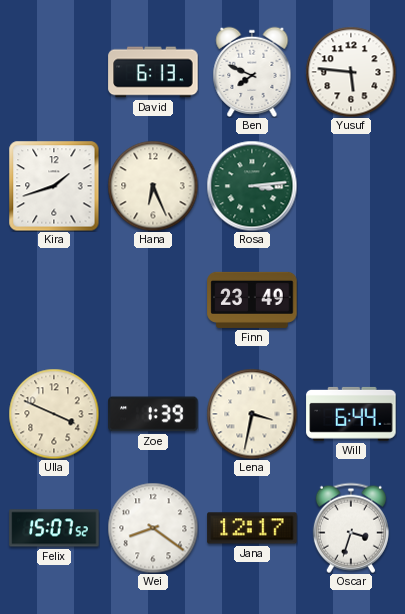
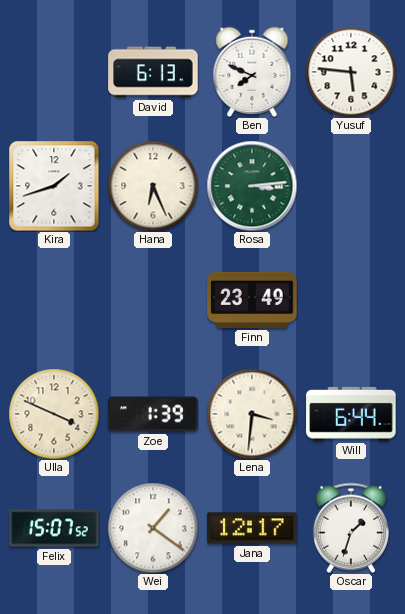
Lena: 3:32 -> 3:31
Wei: 8:21 -> 1:21
Oscar: 3:33 -> 1:33
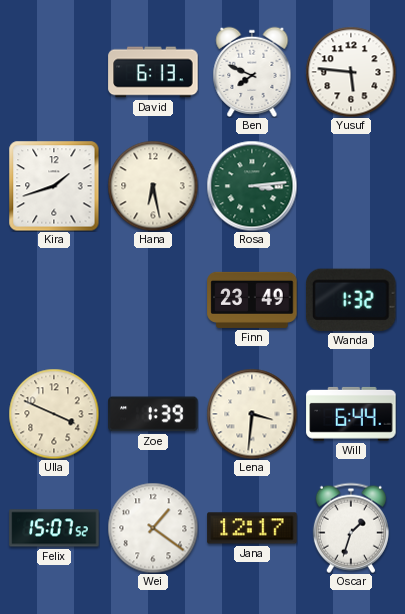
Hana: 6:26 -> 6:28
Wanda: none -> 1:32
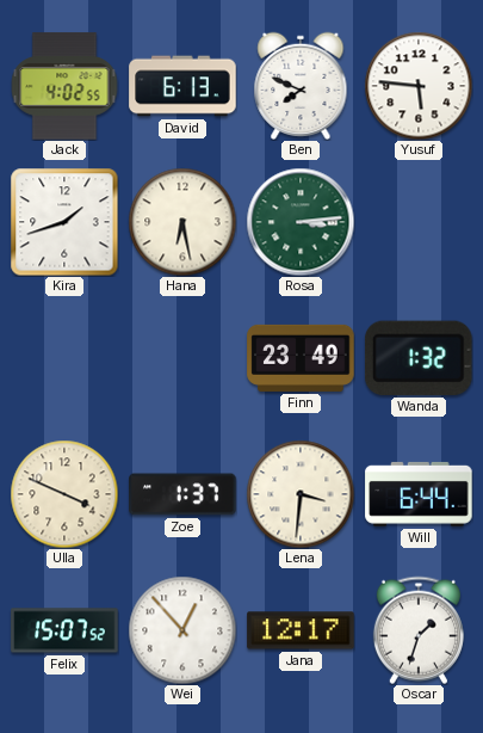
Jack: none -> 4:02
Zoe: 1:39 -> 1:37
Wei: 1:21 -> 12:53
